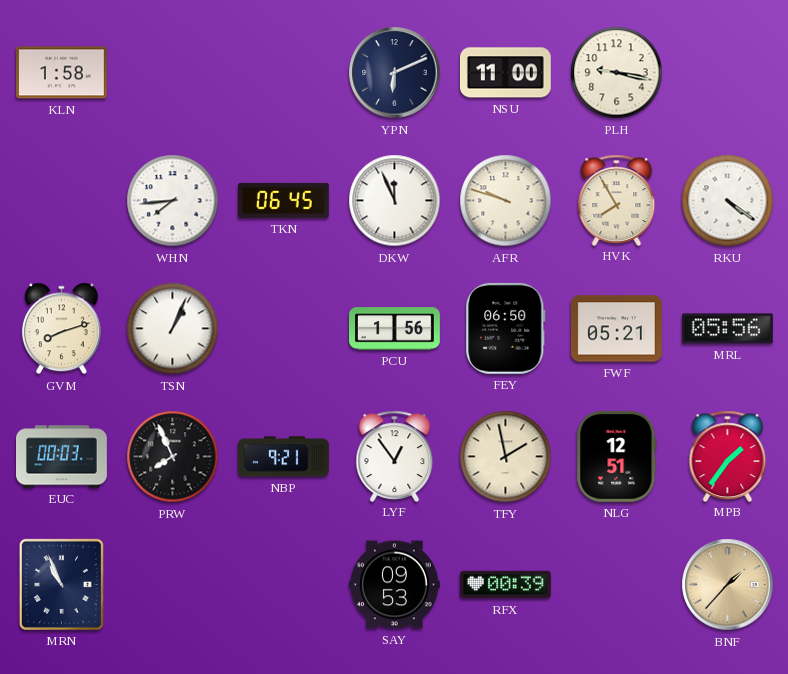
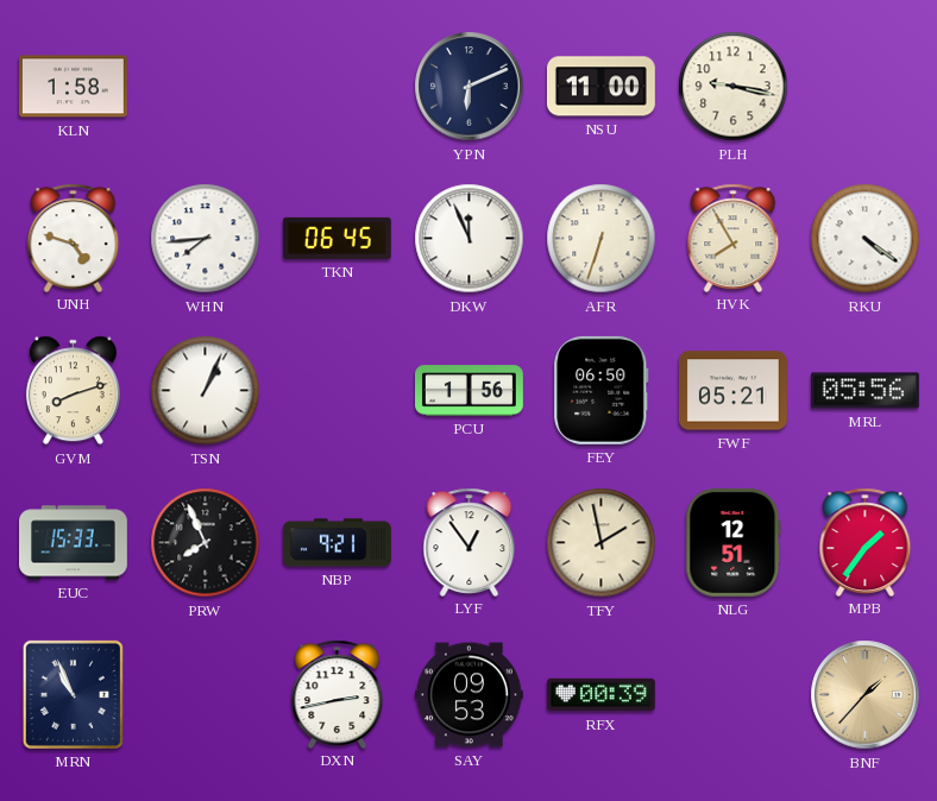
UNH: none -> 4:48
AFR: 9:48 -> 6:33
EUC: 00:03 -> 15:33
DXN: none -> 2:43
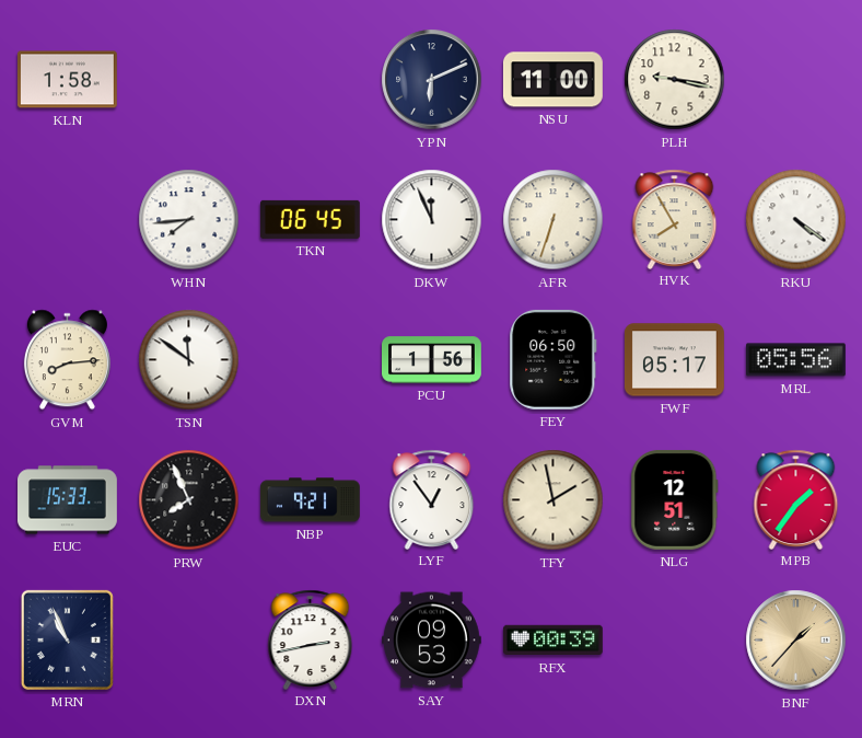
UNH: 4:48 -> none
GVM: 8:12 -> 8:14
TSN: 1:04 -> 11:51
FWF: 05:21 -> 05:17
